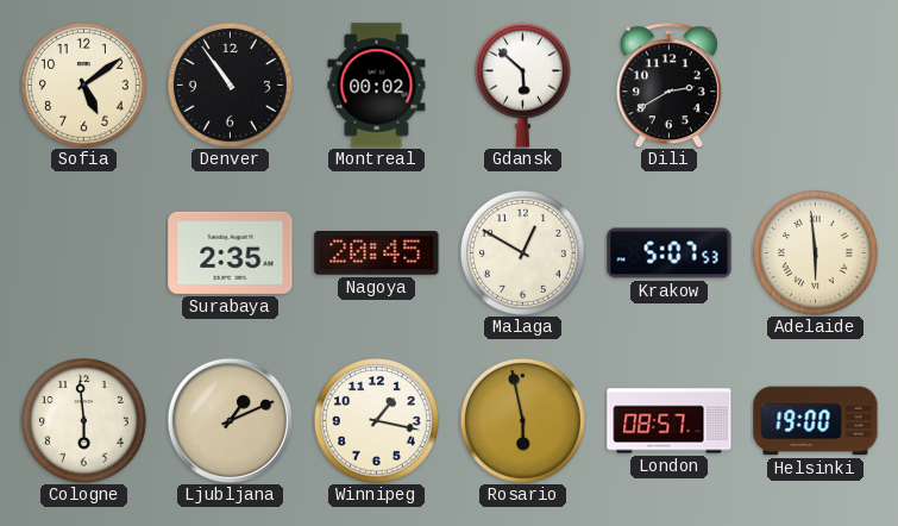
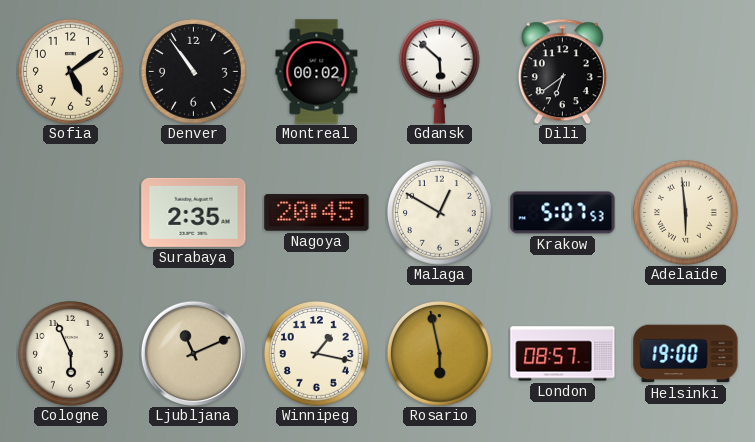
Dili: 2:40 -> 6:39
Cologne: 5:59 -> 5:56
Ljubljana: 1:11 -> 11:11
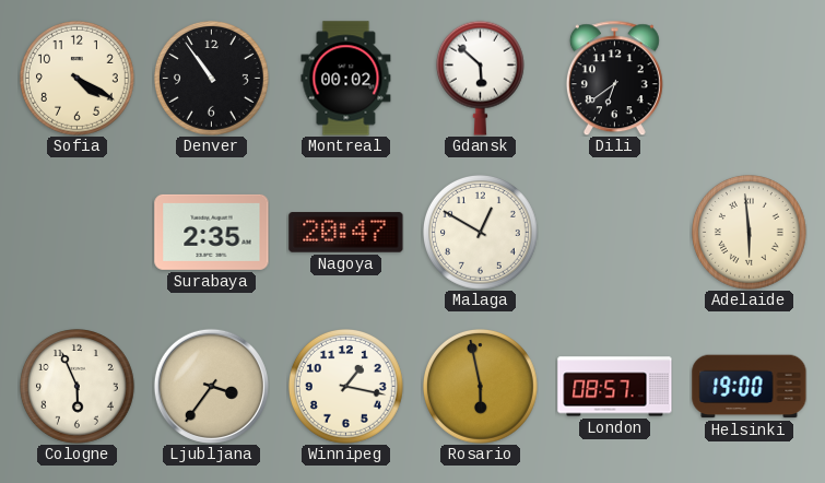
Sofia: 5:09 -> 4:20
Nagoya: 20:45 -> 20:47
Krakow: 5:07 -> none
Ljubljana: 11:11 -> 3:36
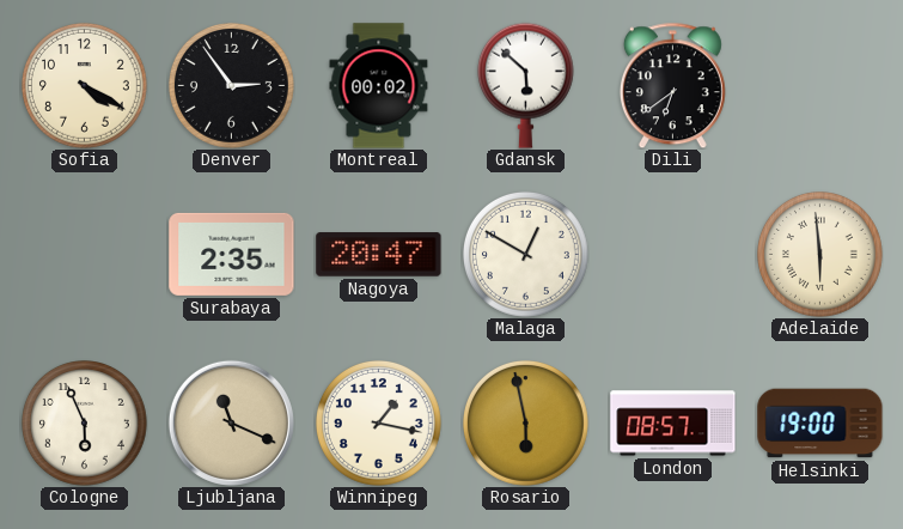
Denver: 10:54 -> 2:54
Ljubljana: 3:36 -> 11:19
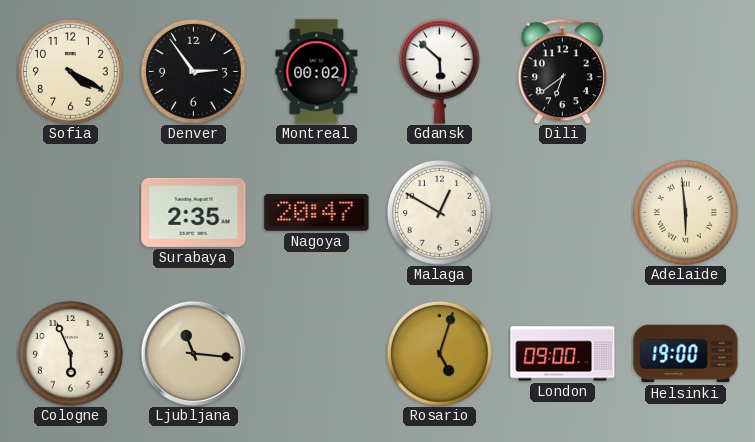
Ljubljana: 11:19 -> 11:16
Winnipeg: 1:17 -> none
Rosario: 5:58 -> 5:03
London: 08:57 -> 09:00
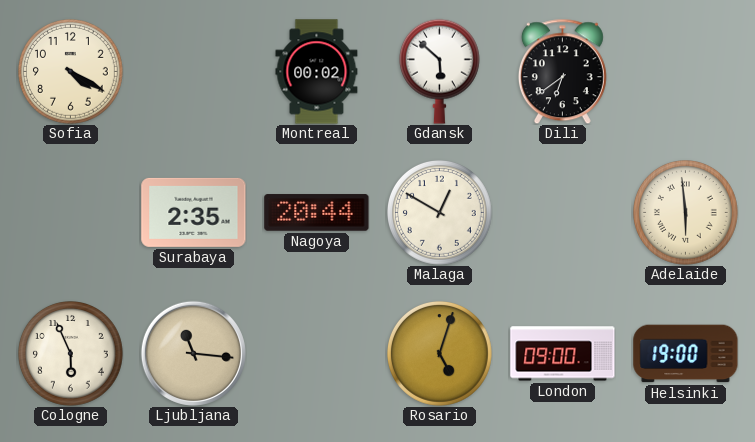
Denver: 2:54 -> none
Nagoya: 20:47 -> 20:44
